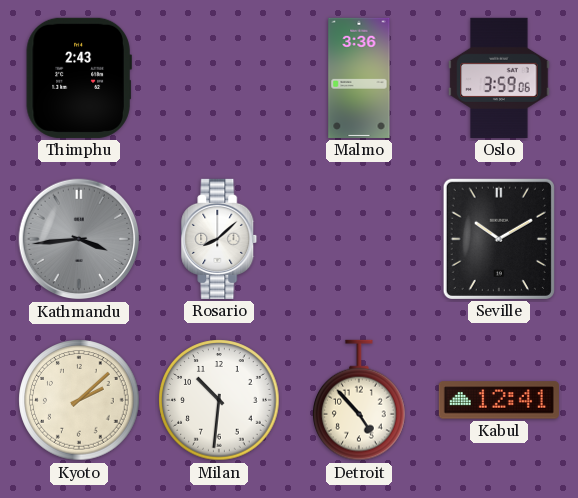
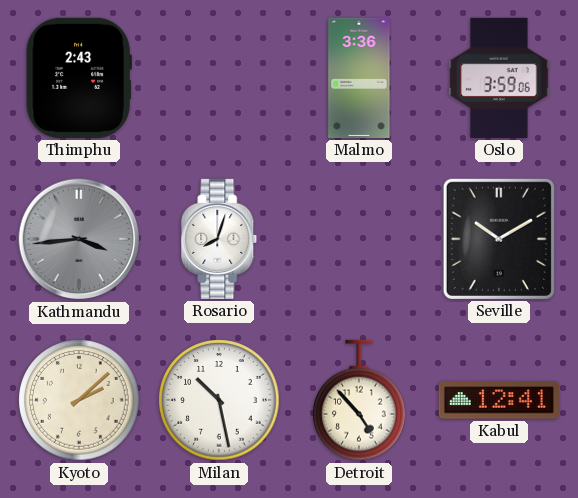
Rosario: 8:08 -> 8:03
Milan: 10:31 -> 10:28
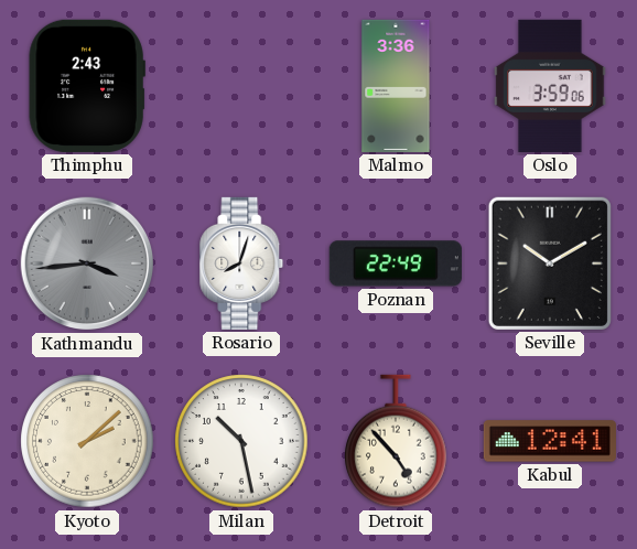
Poznan: none -> 22:49
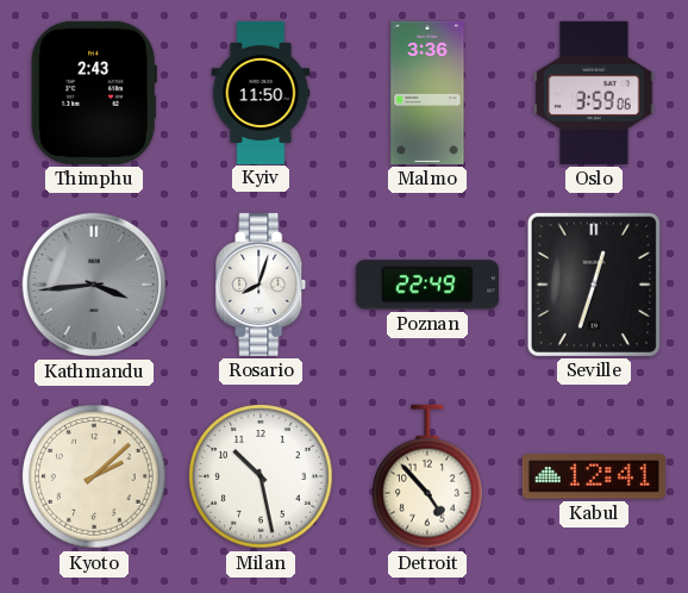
Kyiv: none -> 11:50
Seville: 10:10 -> 12:33
